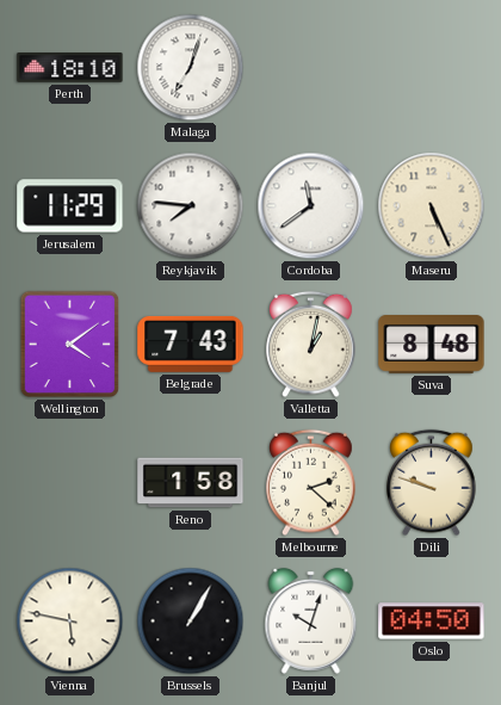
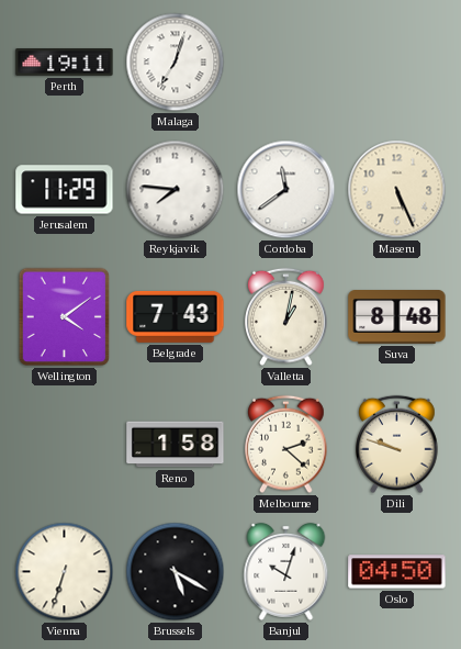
Perth: 18:10 -> 19:11
Vienna: 5:47 -> 6:33
Brussels: 1:05 -> 5:20
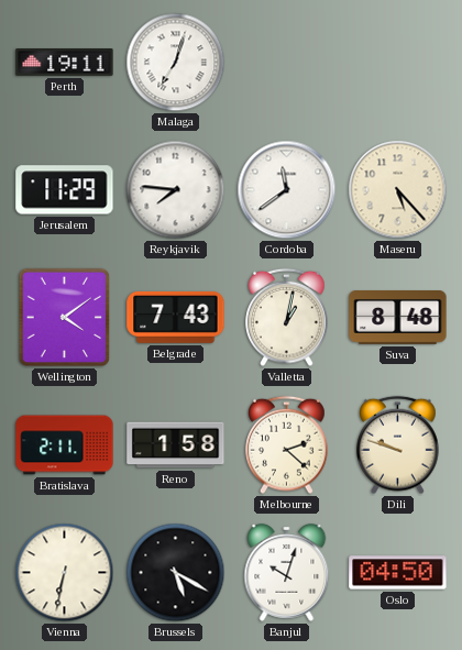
Maseru: 5:26 -> 5:23
Bratislava: none -> 2:11
Vienna: 6:33 -> 6:32
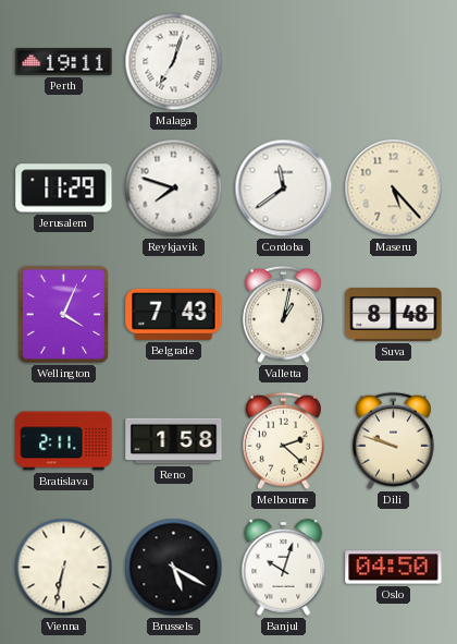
Reykjavik: 7:46 -> 7:48
Wellington: 4:09 -> 4:04
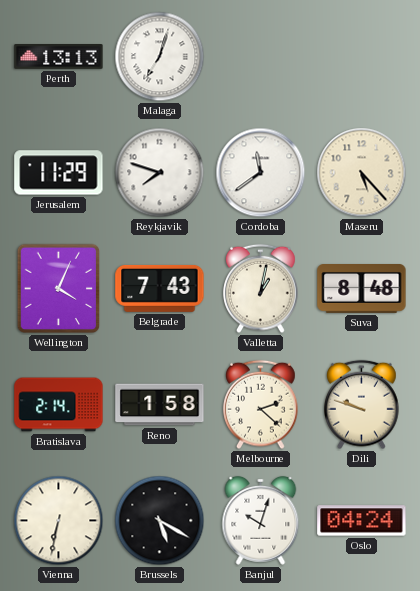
Perth: 19:11 -> 13:13
Bratislava: 2:11 -> 2:14
Oslo: 04:50 -> 04:24
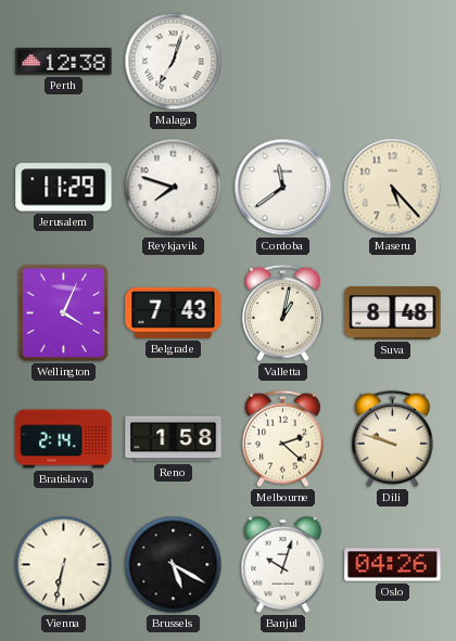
Perth: 13:13 -> 12:38
Oslo: 04:24 -> 04:26
